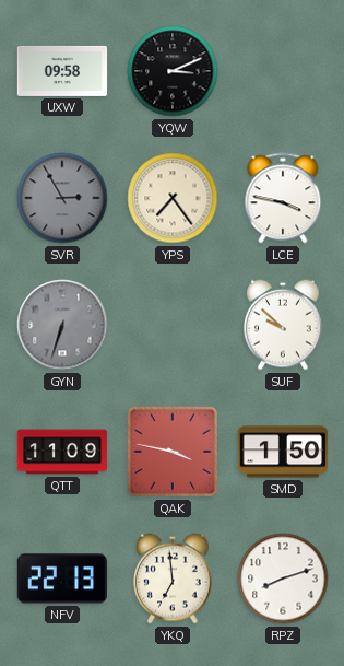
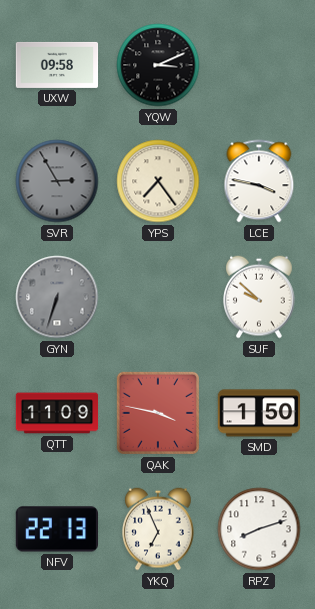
YKQ: 6:59 -> 6:56
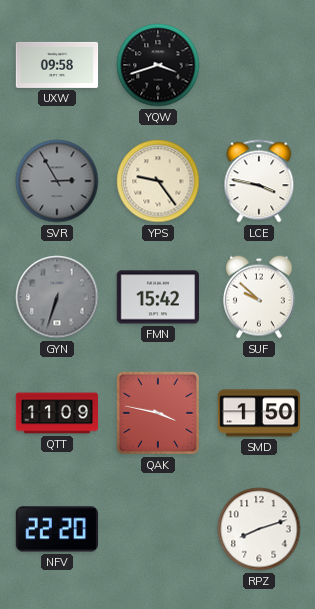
YQW: 3:11 -> 3:42
YPS: 7:24 -> 9:24
FMN: none -> 15:42
NFV: 22:13 -> 22:20
YKQ: 6:56 -> none
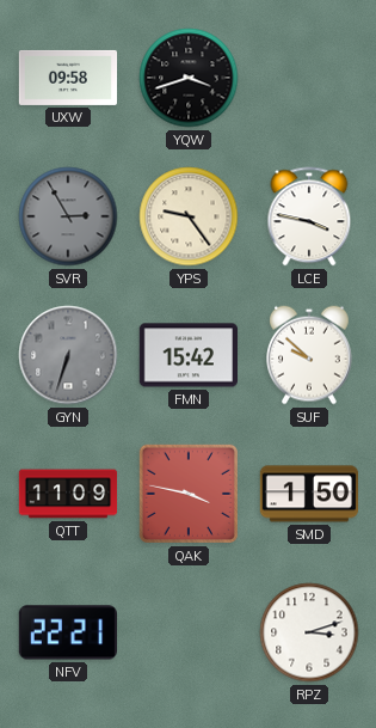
NFV: 22:20 -> 22:21
RPZ: 8:12 -> 3:12
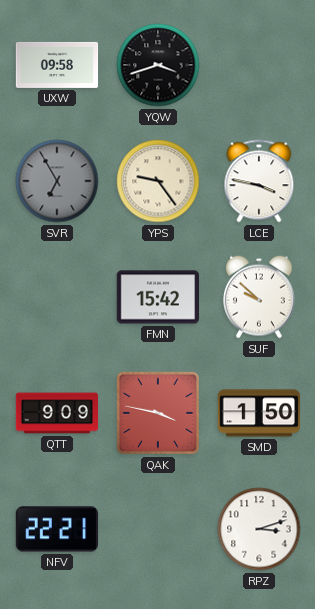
SVR: 2:55 -> 6:55
GYN: 6:33 -> none
QTT: 11:09 -> 9:09
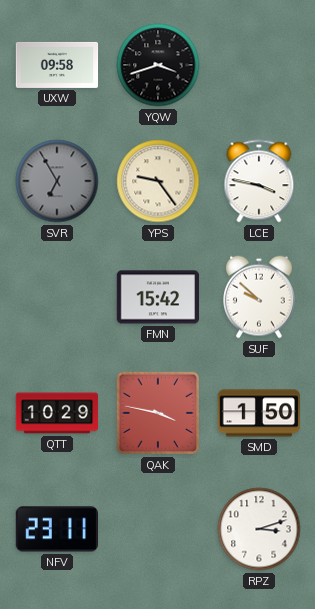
QTT: 9:09 -> 10:29
NFV: 22:21 -> 23:11
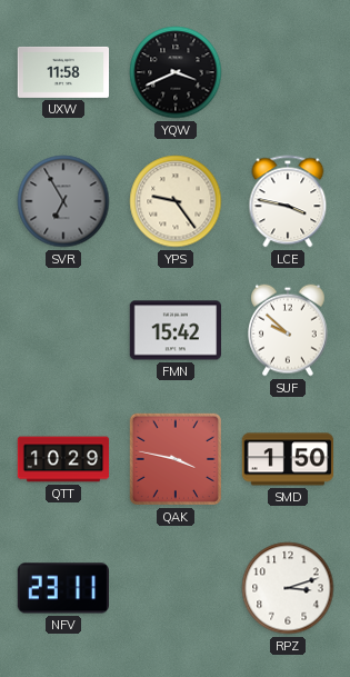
UXW: 09:58 -> 11:58
YQW: 3:42 -> 3:41
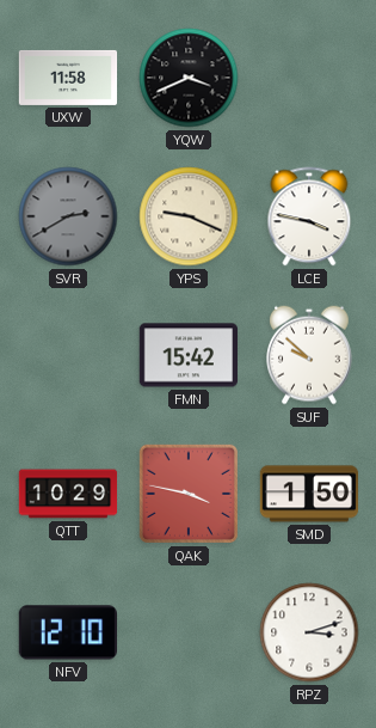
SVR: 6:55 -> 2:40
YPS: 9:24 -> 9:19
NFV: 23:11 -> 12:10
